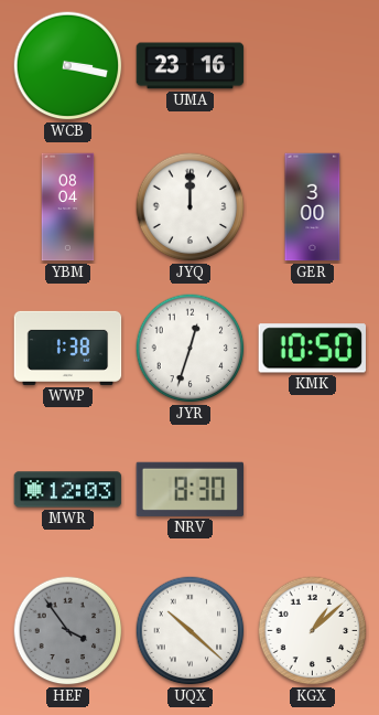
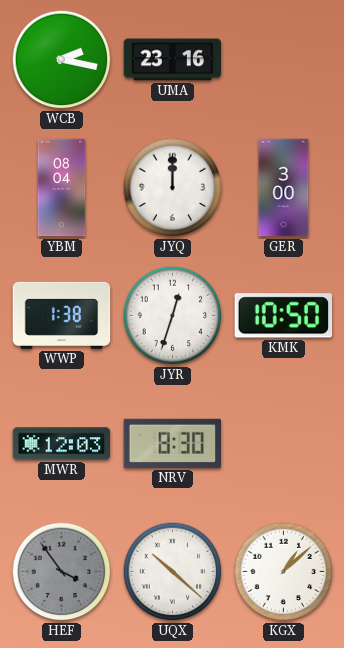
WCB: 3:17 -> 2:17
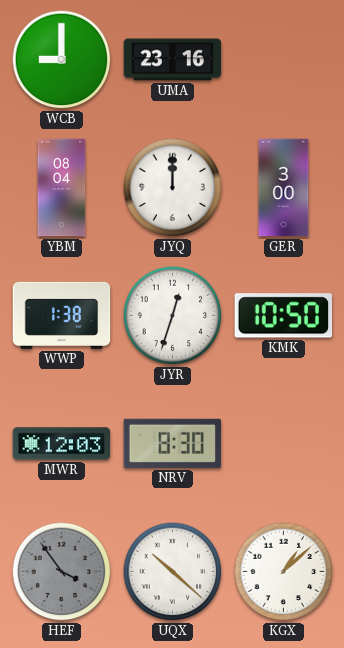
WCB: 2:17 -> 9:00
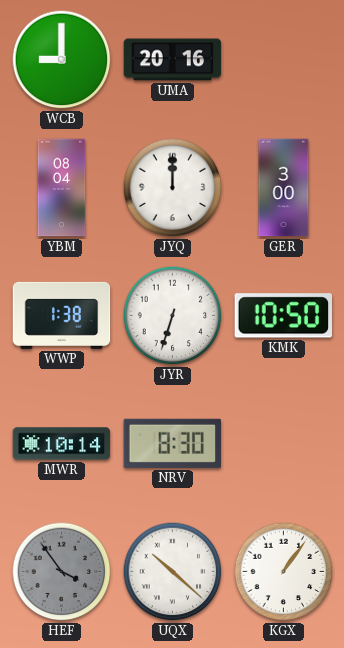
UMA: 23:16 -> 20:16
JYR: 12:33 -> 6:33
MWR: 12:03 -> 10:14
KGX: 1:08 -> 1:06
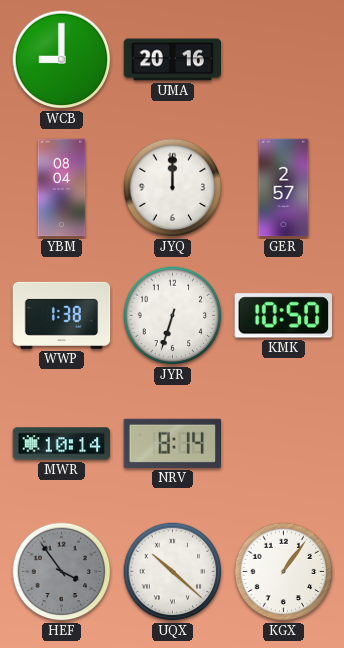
GER: 3:00 -> 2:57
NRV: 8:30 -> 8:14
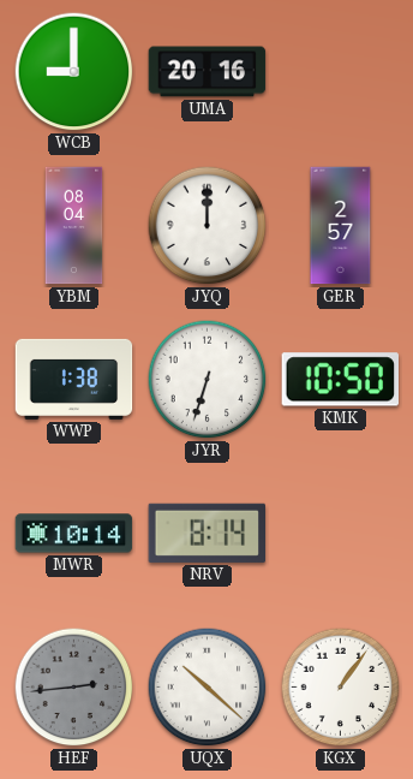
HEF: 3:54 -> 2:44
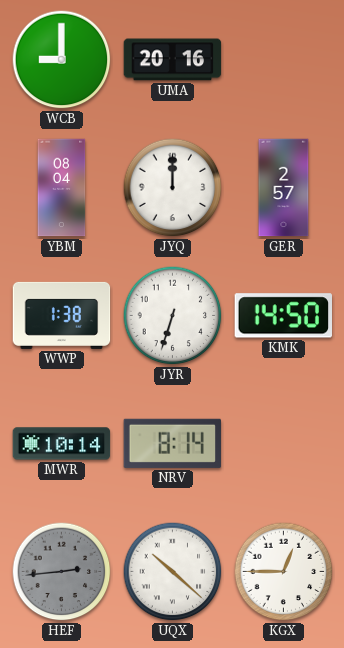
KMK: 10:50 -> 14:50
KGX: 1:06 -> 12:45
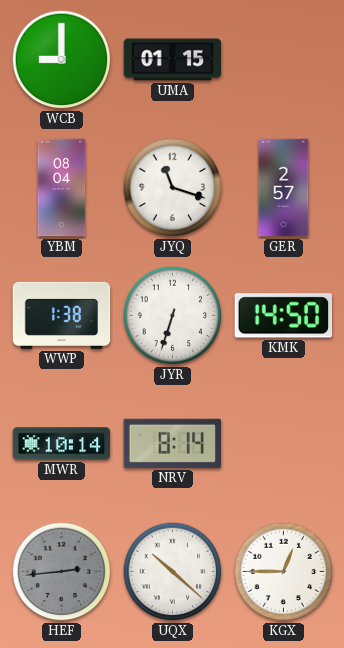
UMA: 20:16 -> 01:15
JYQ: 12:00 -> 11:18
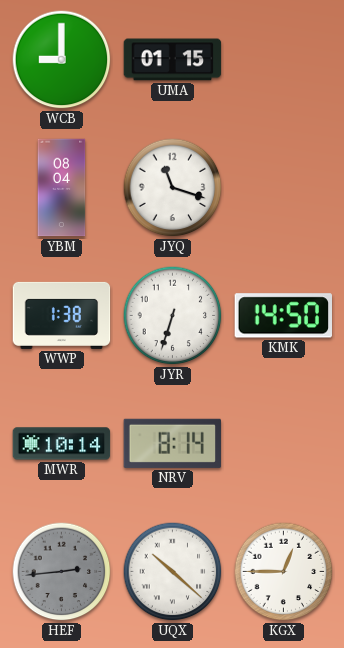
GER: 2:57 -> none
